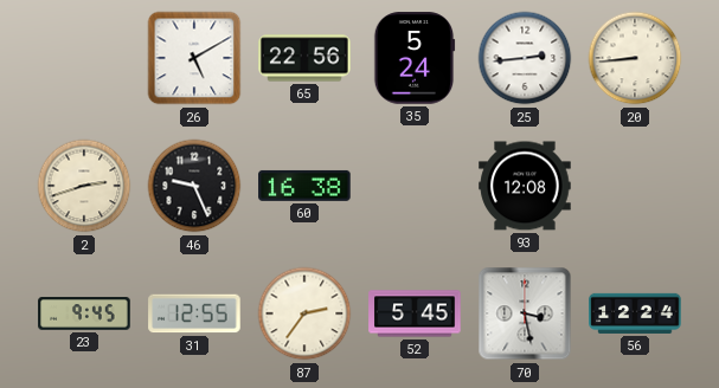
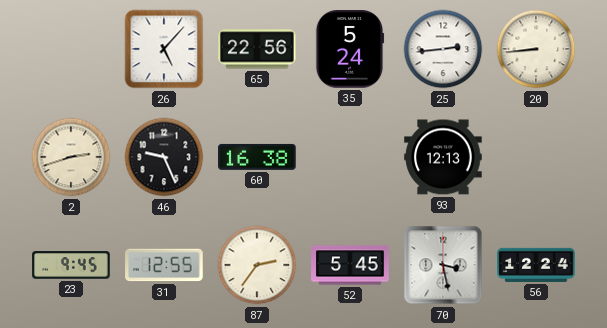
26: 5:10 -> 5:07
93: 12:08 -> 12:13
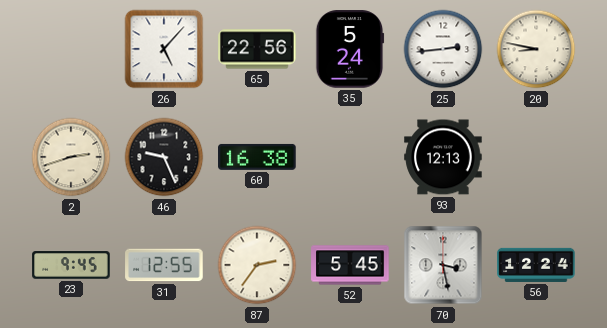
20: 8:44 -> 8:47
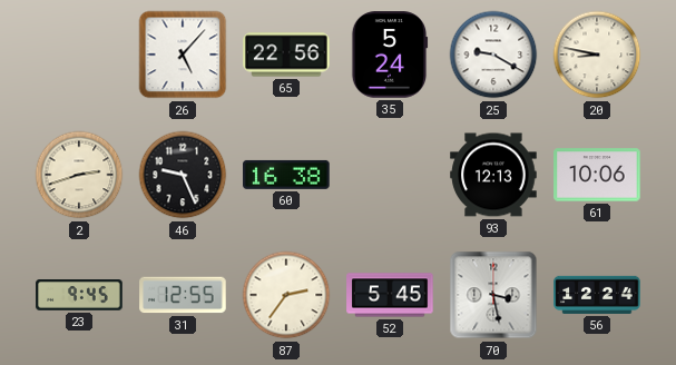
25: 2:44 -> 9:20
61: none -> 10:06
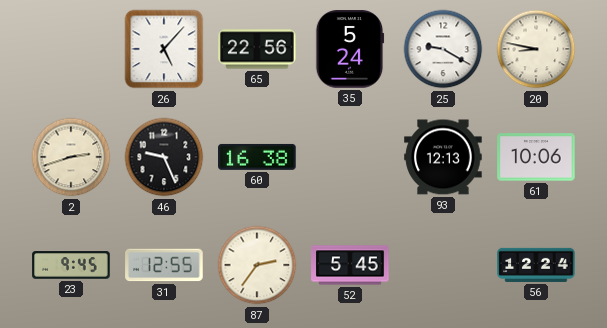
70: 3:28 -> none
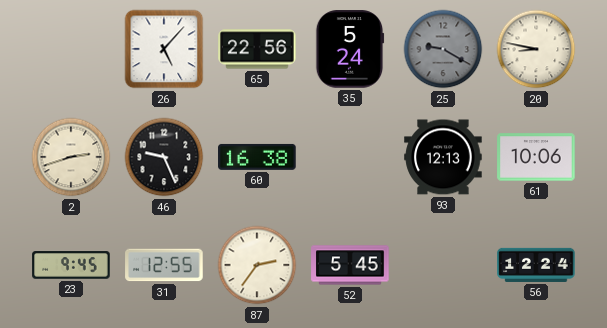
25 dial: white -> grey
